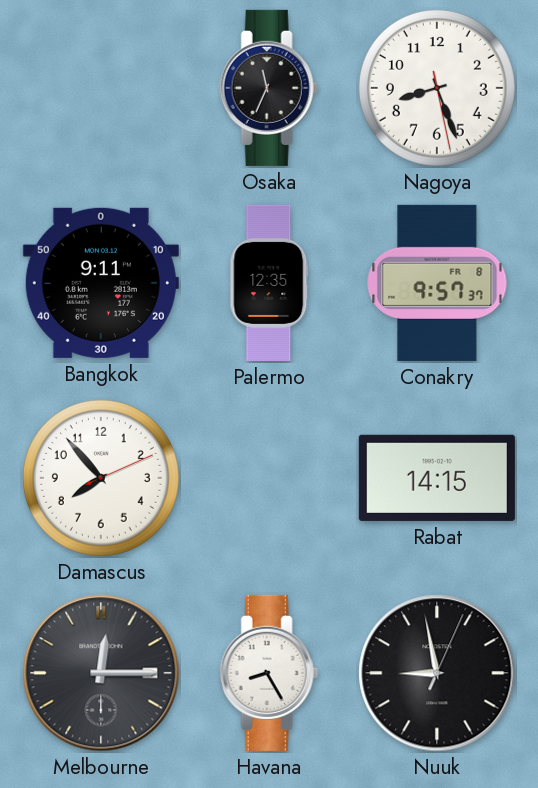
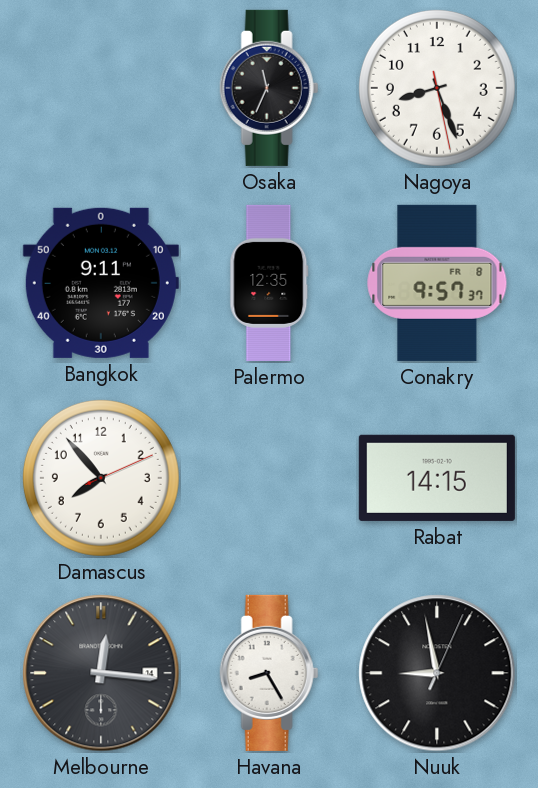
Melbourne: 12:15 -> 12:16
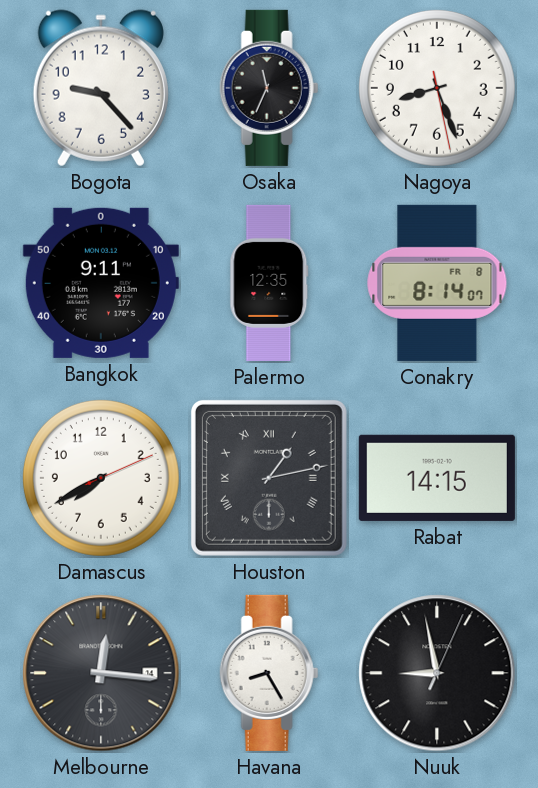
Bogota: none -> 9:23
Conakry: 9:57 -> 8:14
Damascus: 7:53 -> 7:40
Houston: none -> 1:13
